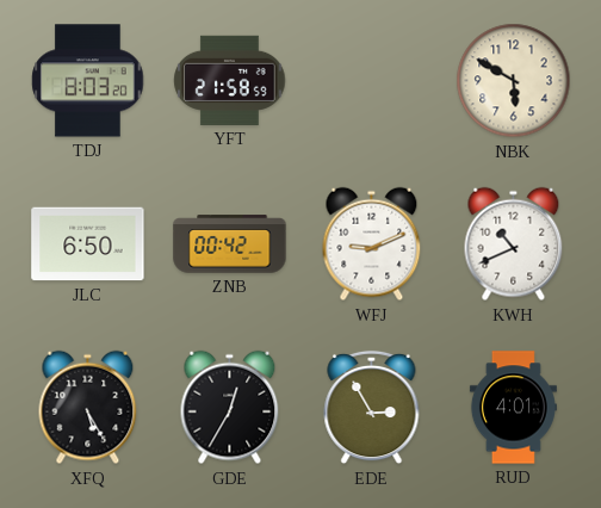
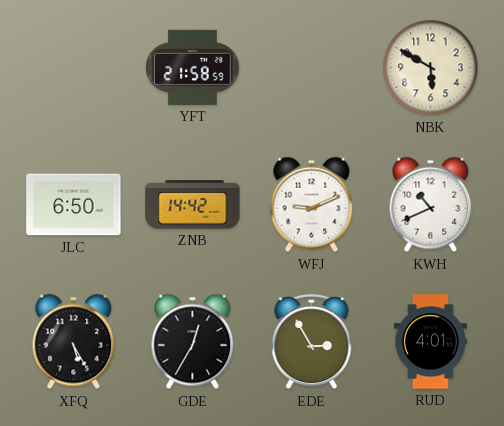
TDJ: 8:03 -> none
ZNB: 00:42 -> 14:42
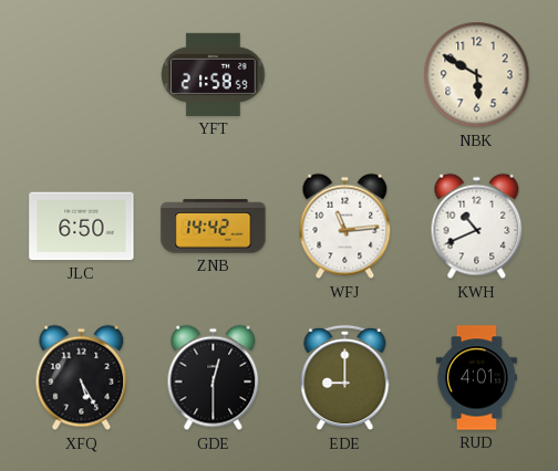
WFJ: 9:11 -> 11:14
GDE: 12:35 -> 12:30
EDE: 2:55 -> 9:00
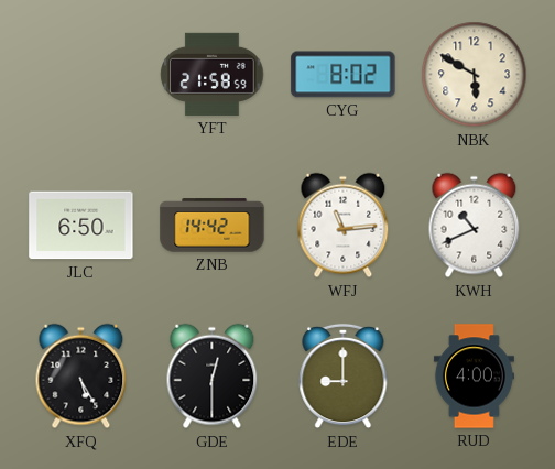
CYG: none -> 8:02
RUD: 4:01 -> 4:00
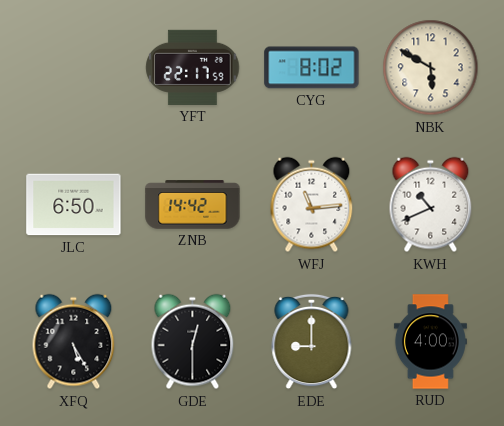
YFT: 21:58 -> 22:17
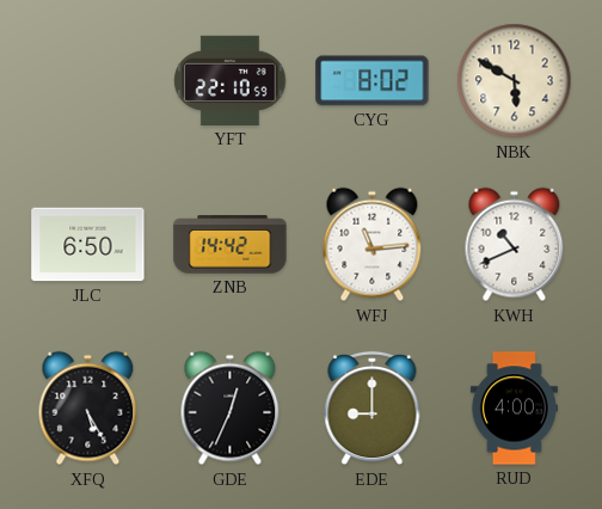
YFT: 22:17 -> 22:10
GDE: 12:30 -> 12:34
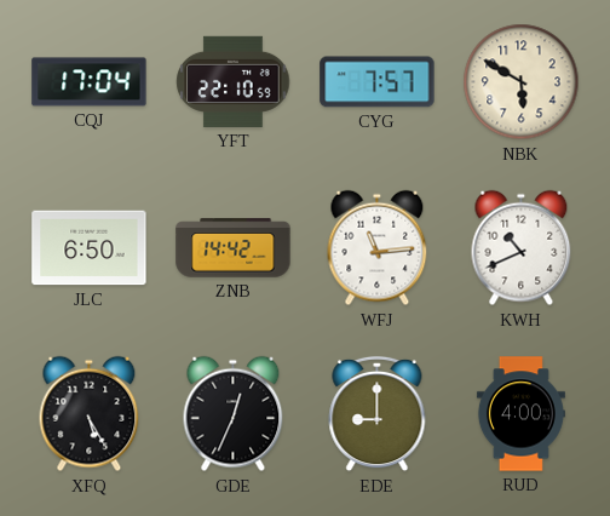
CQJ: none -> 17:04
CYG: 8:02 -> 7:57
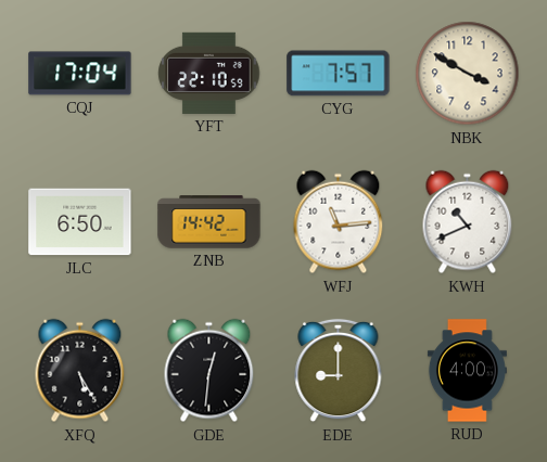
NBK: 5:50 -> 3:50
GDE: 12:34 -> 12:31
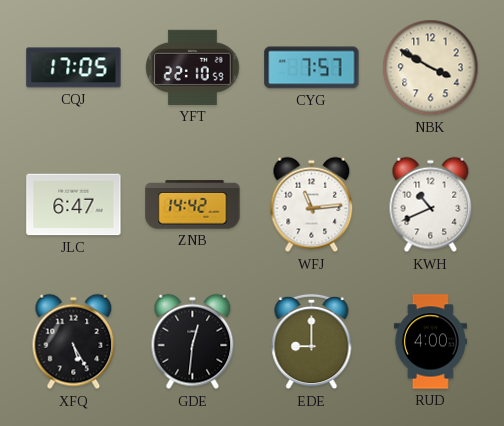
CQJ: 17:04 -> 17:05
JLC: 6:50 -> 6:47
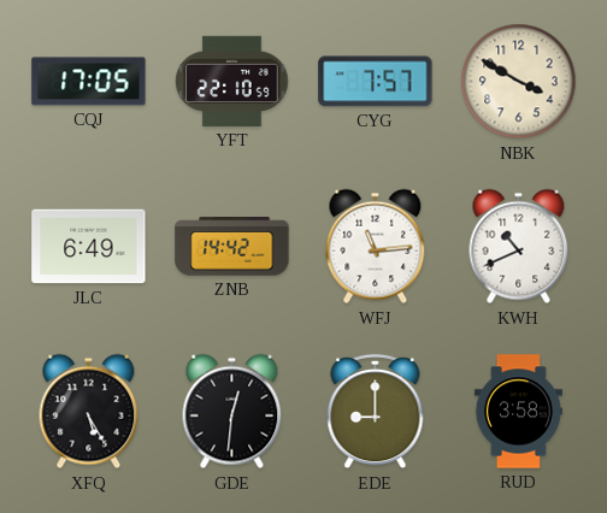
JLC: 6:47 -> 6:49
RUD: 4:00 -> 3:58
